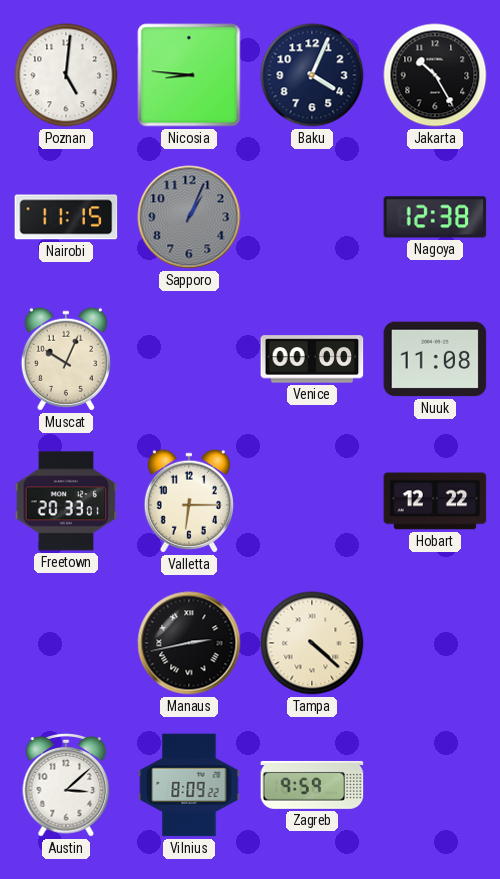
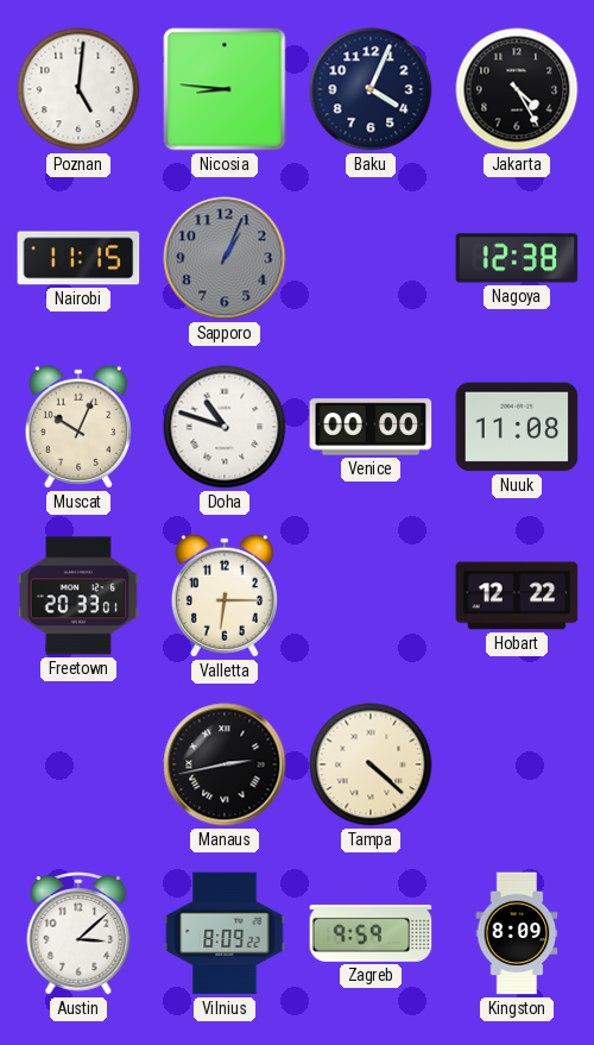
Jakarta: 10:25 -> 4:25
Doha: none -> 10:48
Kingston: none -> 8:09
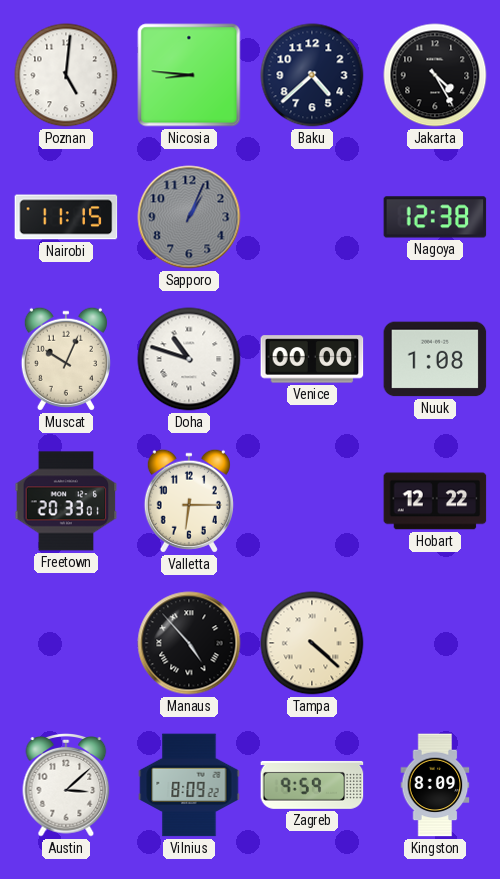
Baku: 4:04 -> 4:38
Nuuk: 11:08 -> 1:08
Manaus: 2:43 -> 4:53
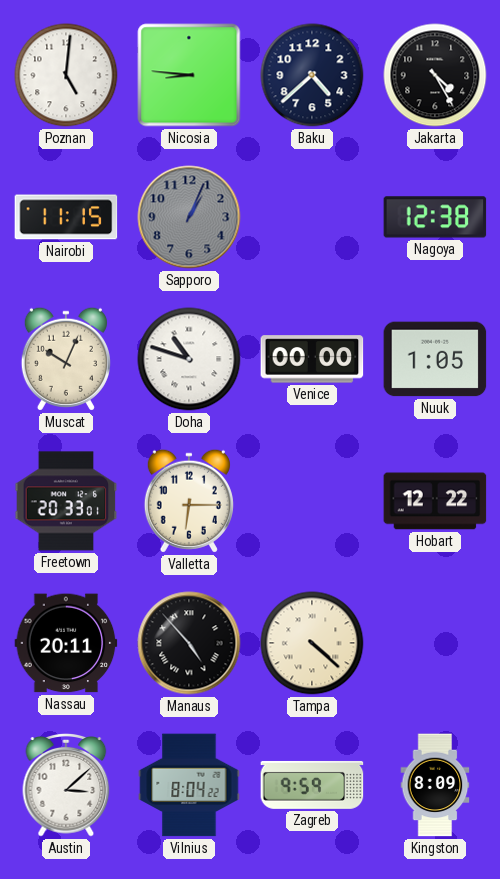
Nuuk: 1:08 -> 1:05
Nassau: none -> 20:11
Vilnius: 8:09 -> 8:04
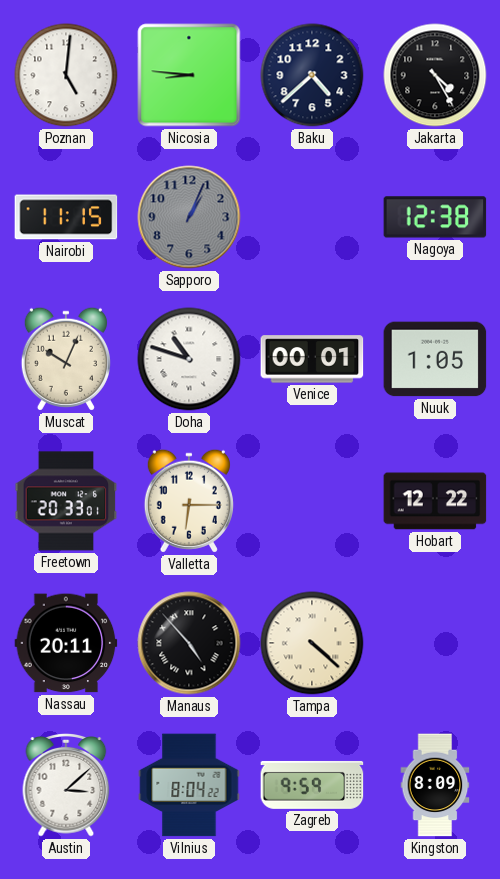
Venice: 00:00 -> 00:01
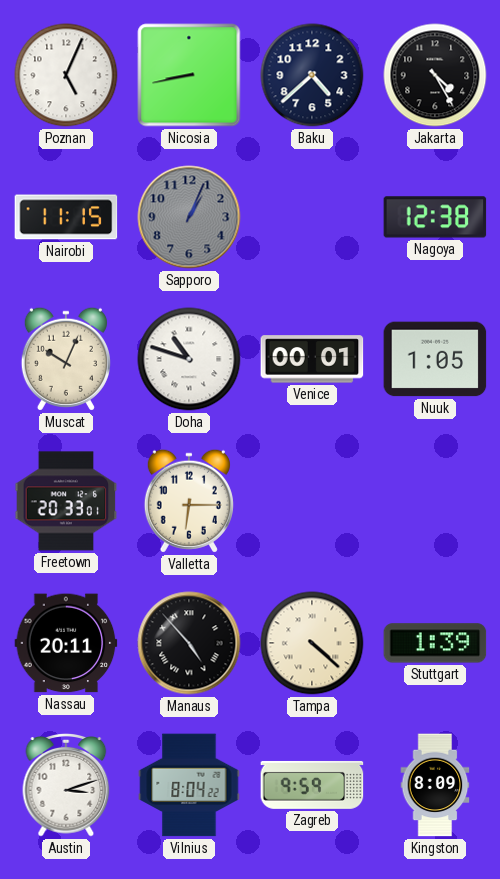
Poznan: 5:01 -> 5:04
Nicosia: 8:46 -> 8:43
Hobart: 12:22 -> none
Stuttgart: none -> 1:39
Austin: 3:08 -> 3:12
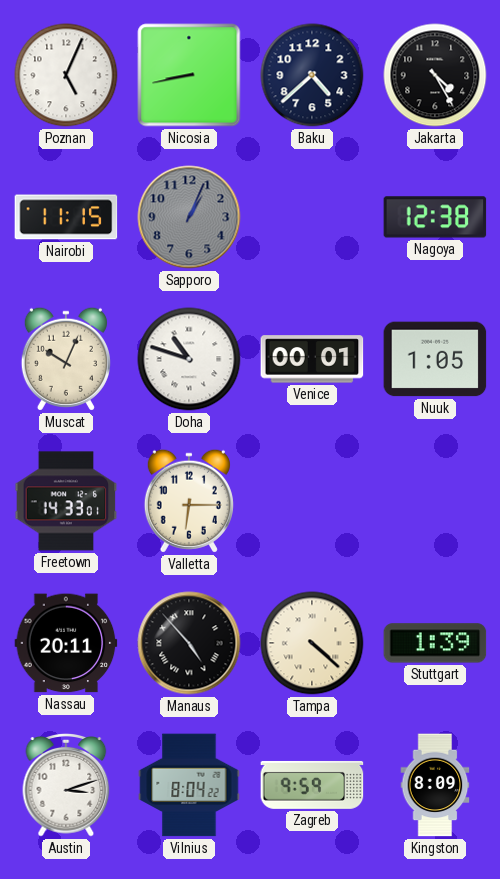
Freetown: 20:33 -> 14:33
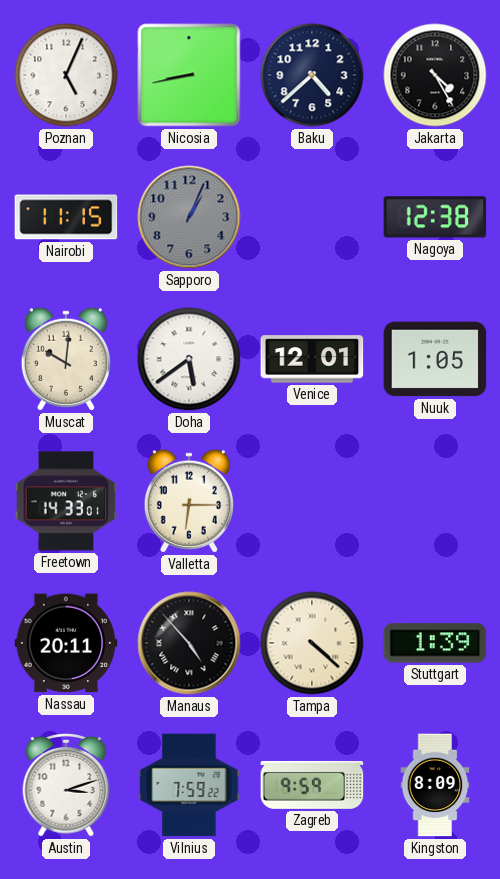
Muscat: 10:04 -> 10:01
Doha: 10:48 -> 5:39
Venice: 00:01 -> 12:01
Vilnius: 8:04 -> 7:59
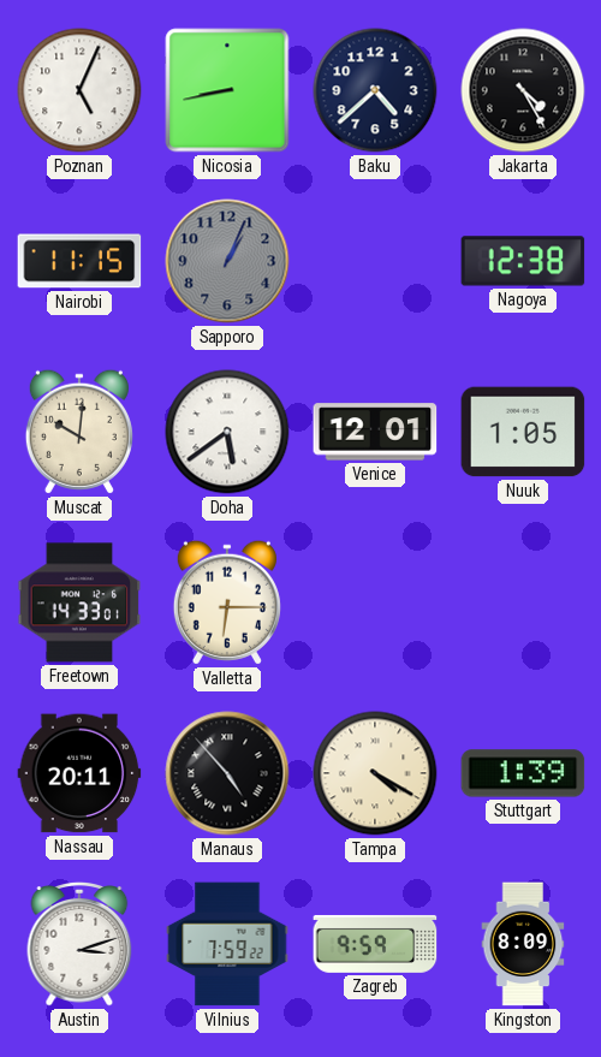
Tampa: 4:22 -> 4:20
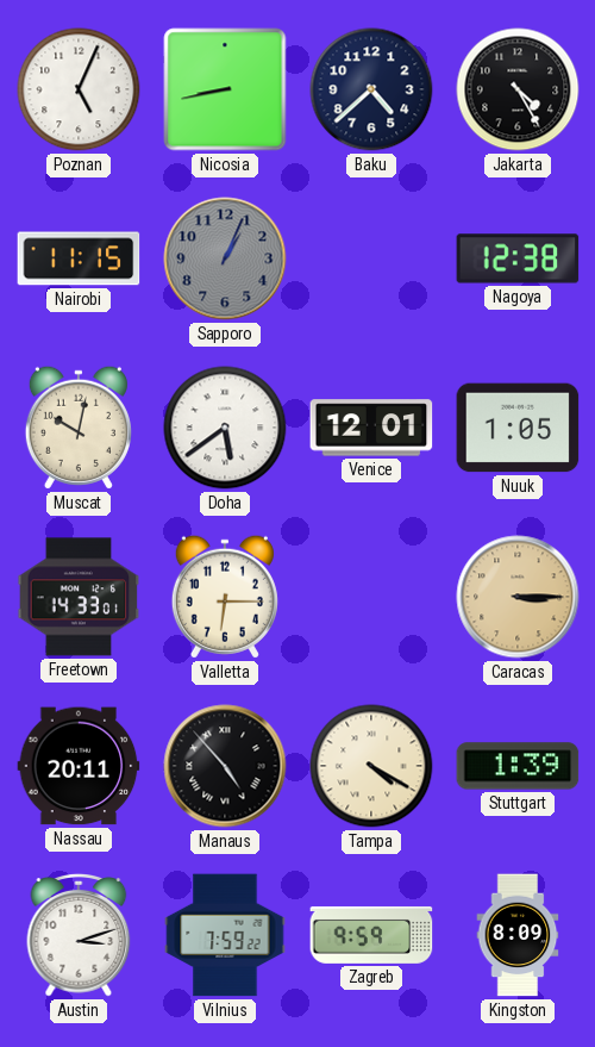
Muscat: 10:01 -> 10:02
Caracas: none -> 3:15
